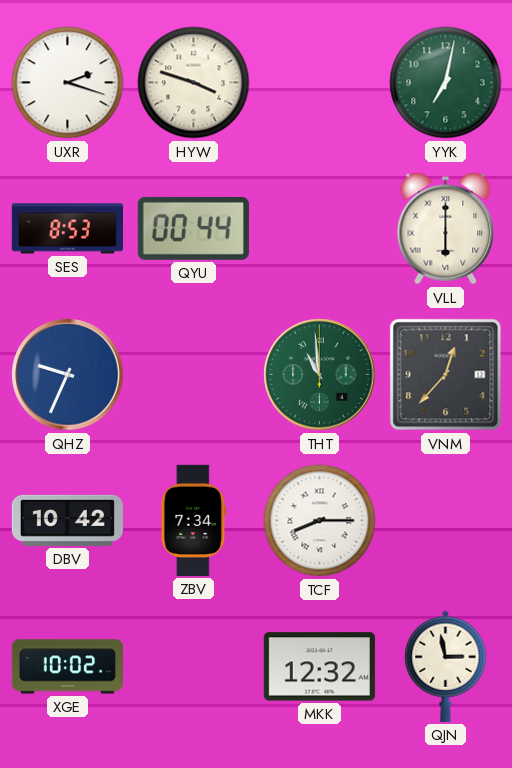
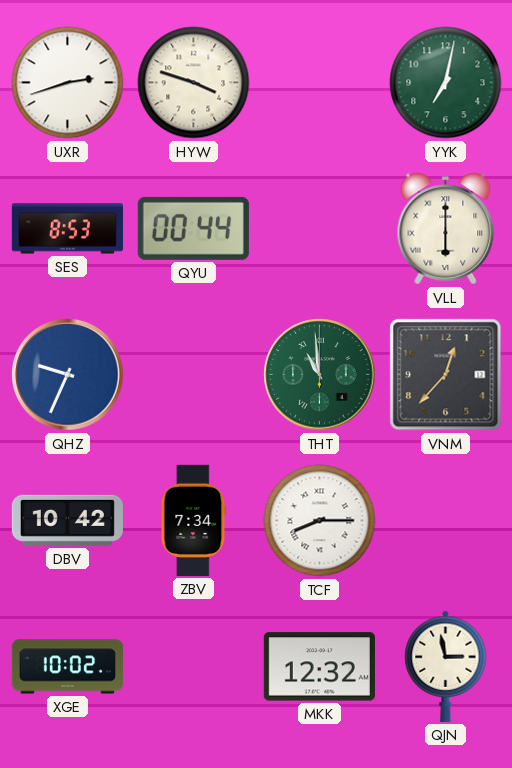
UXR: 2:18 -> 2:42
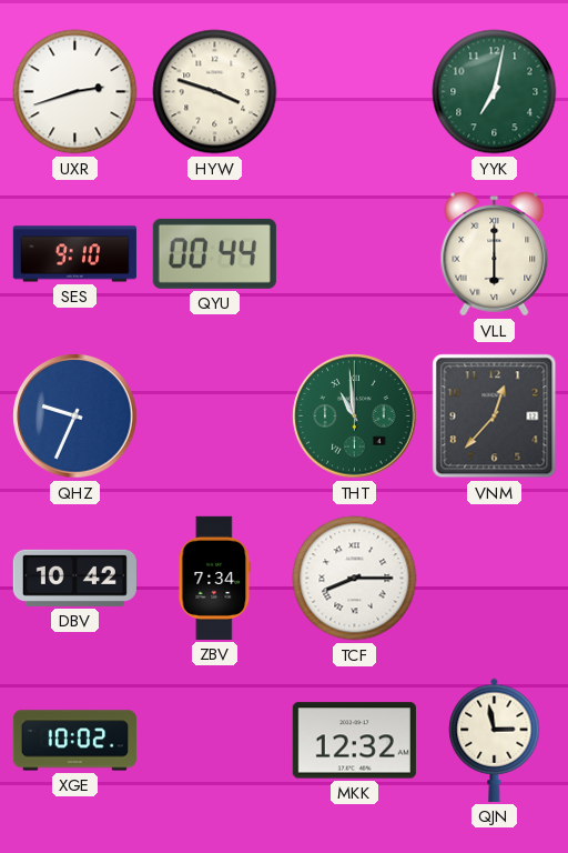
SES: 8:53 -> 9:10
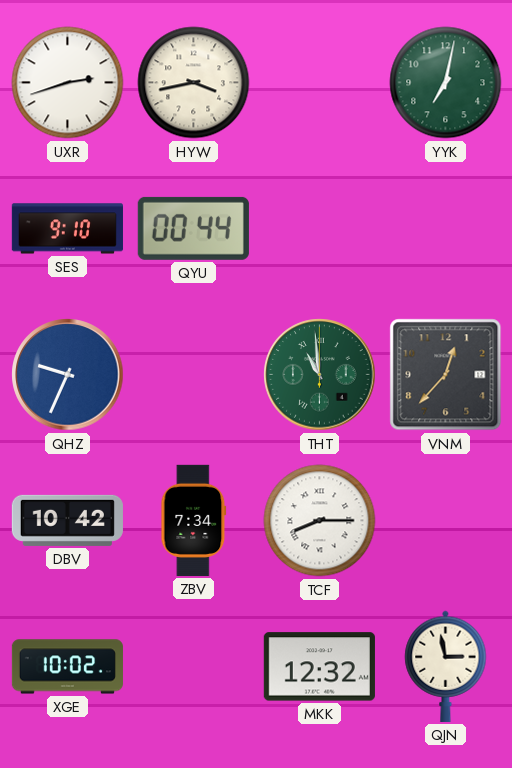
HYW: 3:48 -> 3:43
VLL: 6:00 -> none
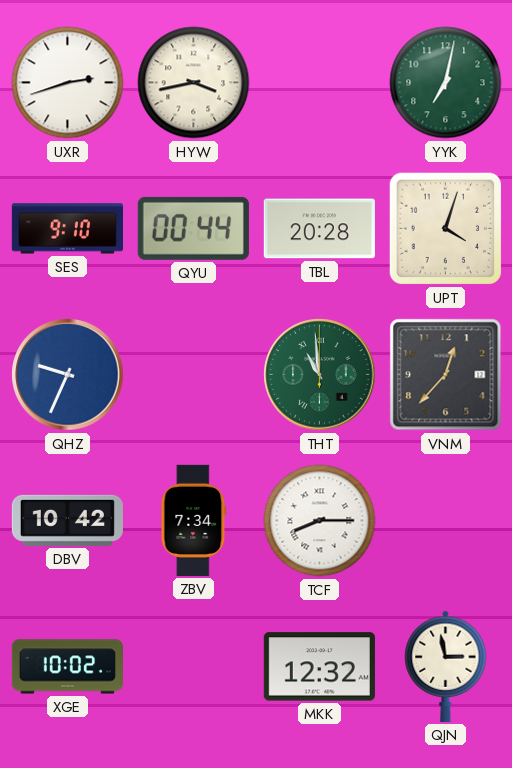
TBL: none -> 20:28
UPT: none -> 4:03
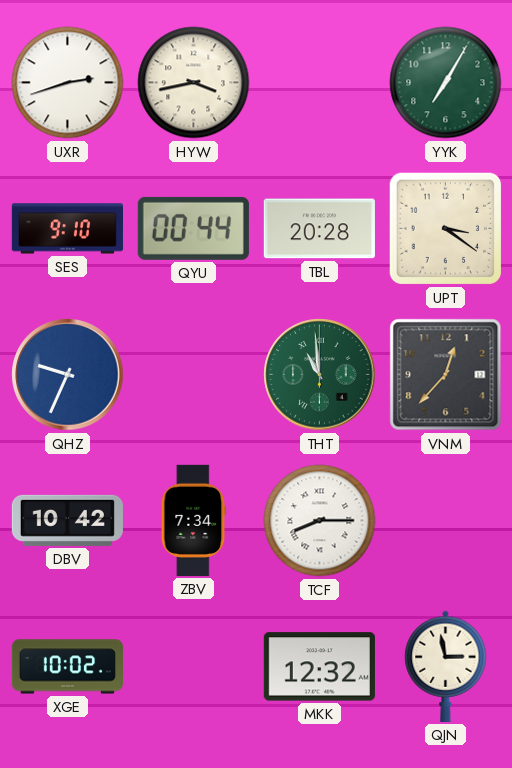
YYK: 7:02 -> 7:05
UPT: 4:03 -> 3:21
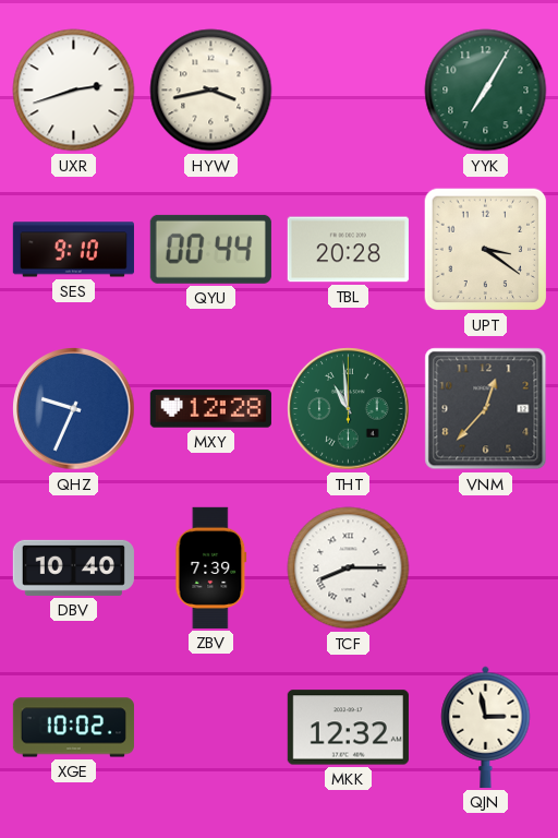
MXY: none -> 12:28
DBV: 10:42 -> 10:40
ZBV: 7:34 -> 7:39
